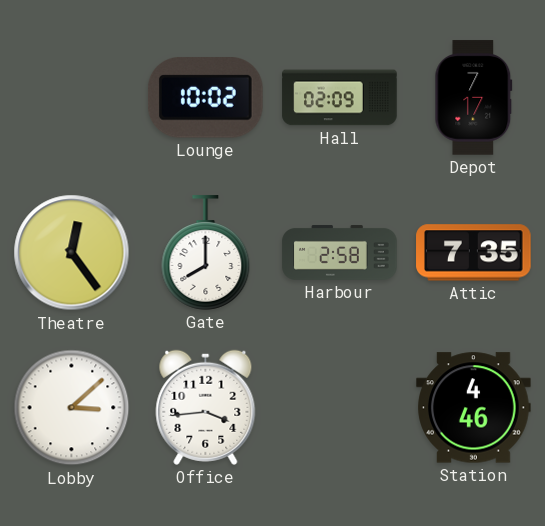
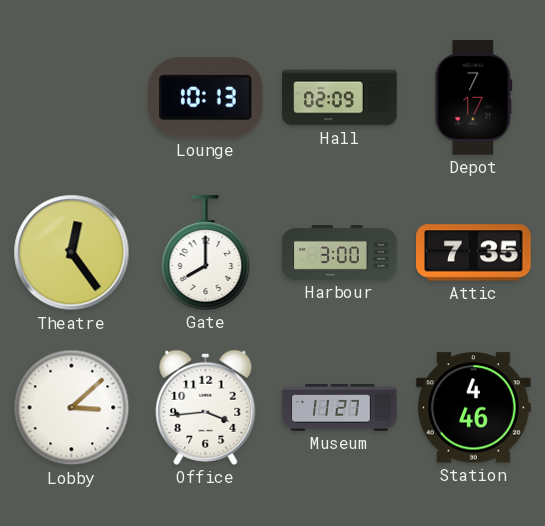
Lounge: 10:02 -> 10:13
Harbour: 2:58 -> 3:00
Museum: none -> 11:27
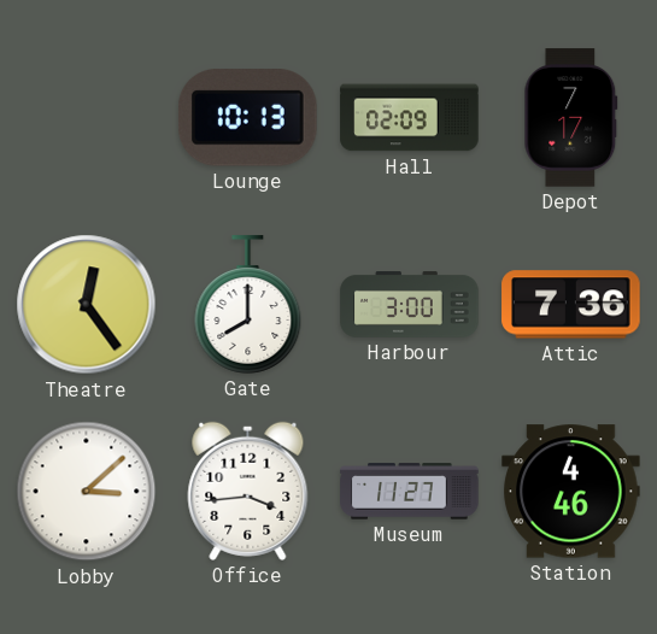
Attic: 7:35 -> 7:36
